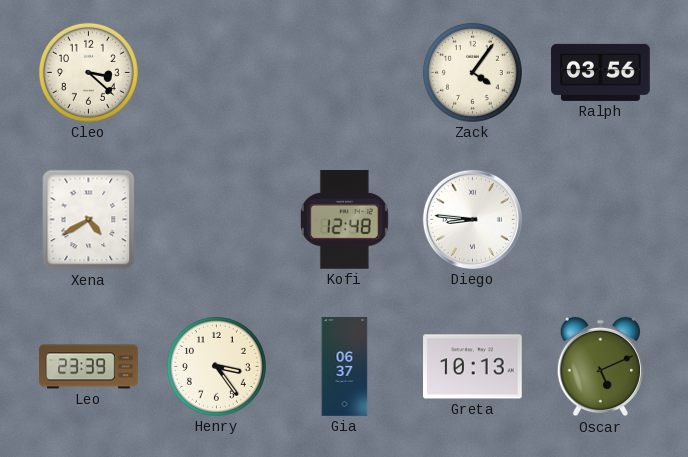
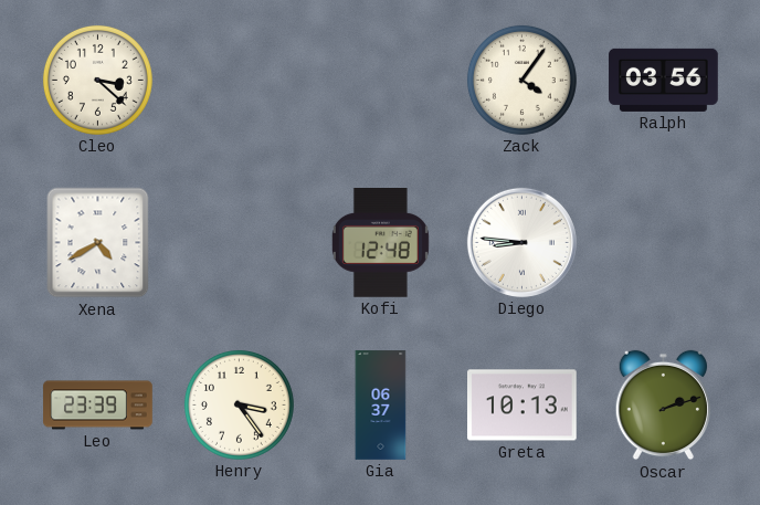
Oscar: 5:11 -> 2:12
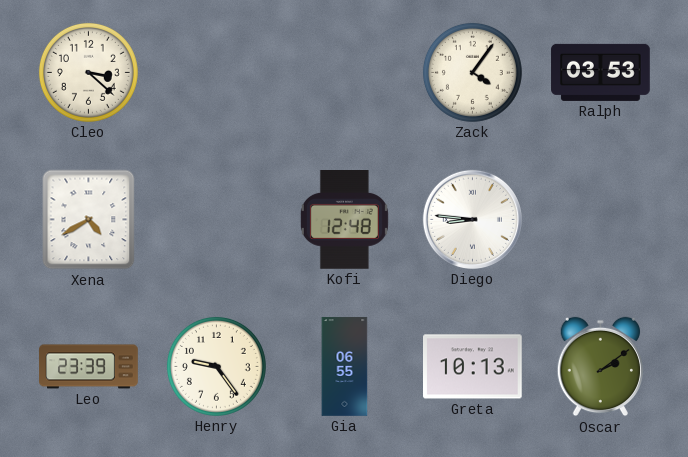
Ralph: 03:56 -> 03:53
Henry: 3:24 -> 9:24
Gia: 06:37 -> 06:55
Oscar: 2:12 -> 2:09
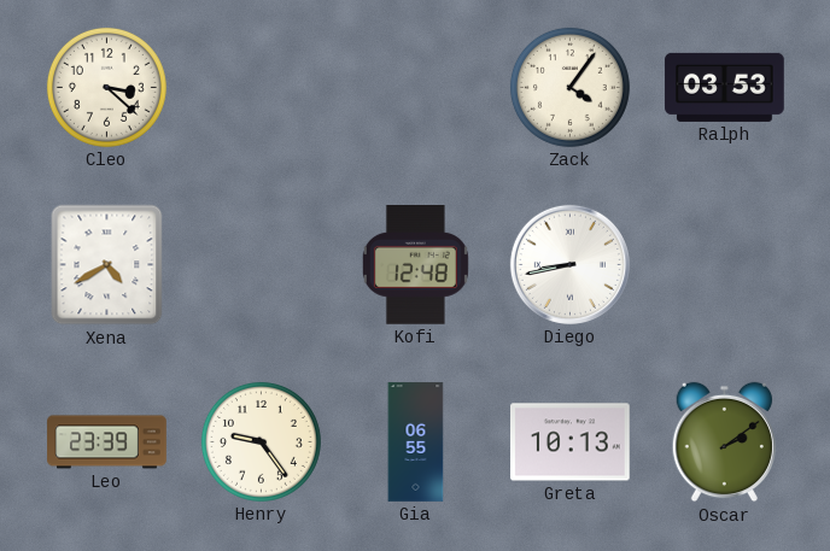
Diego: 8:46 -> 8:43
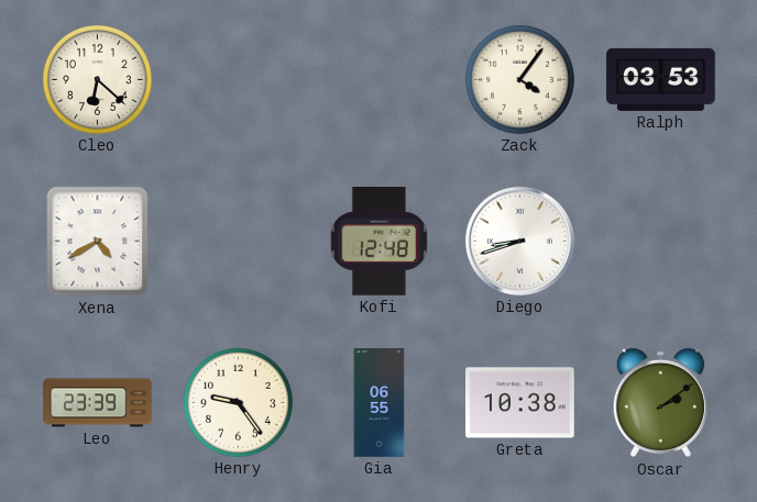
Cleo: 3:22 -> 6:22
Diego: 8:43 -> 8:42
Greta: 10:13 -> 10:38
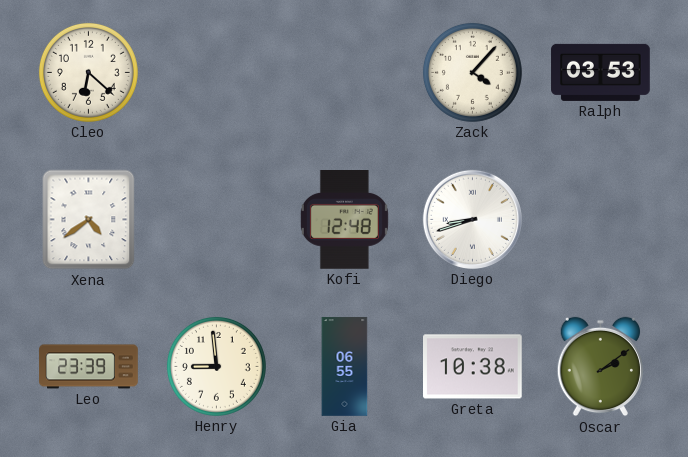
Zack: 4:06 -> 4:07
Xena: 4:40 -> 4:39
Henry: 9:24 -> 8:59
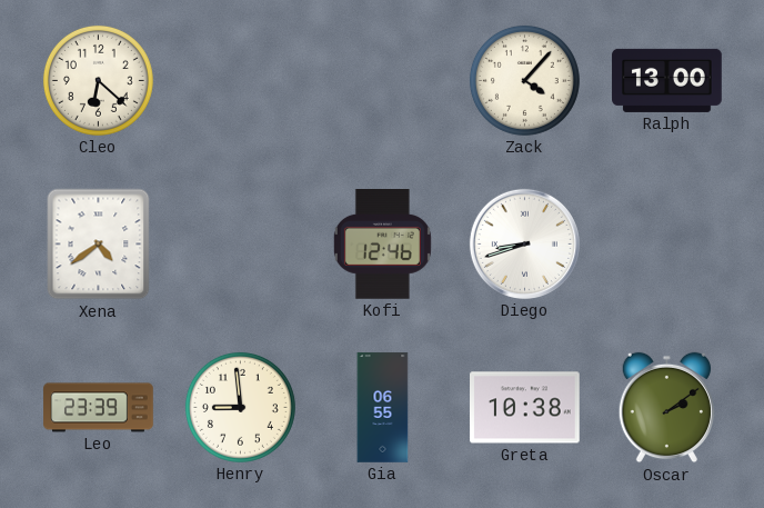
Ralph: 03:53 -> 13:00
Kofi: 12:48 -> 12:46
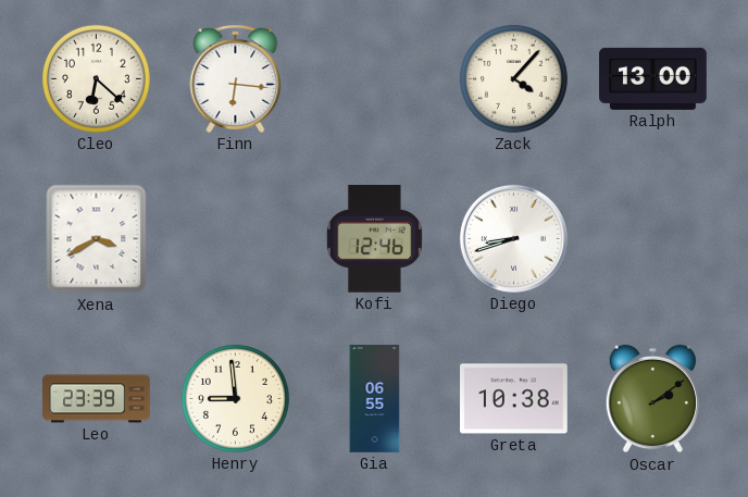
Finn: none -> 6:16
Xena: 4:39 -> 3:40
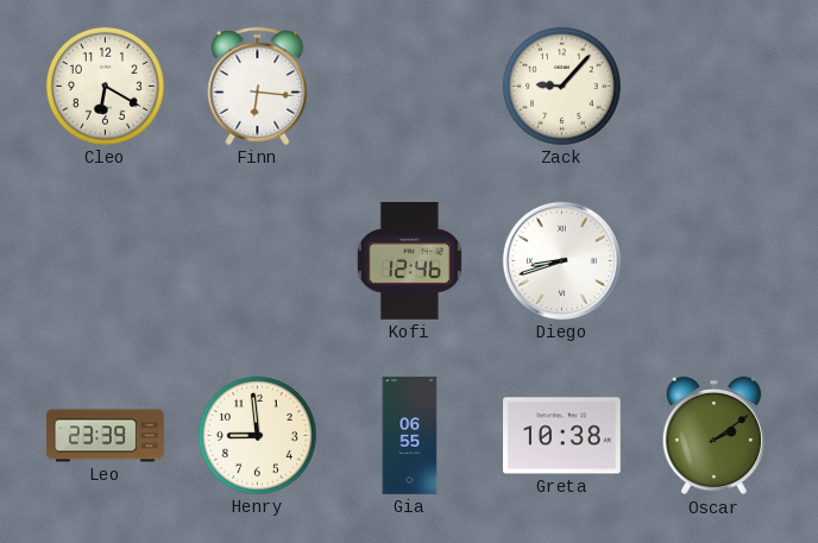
Cleo: 6:22 -> 6:20
Zack: 4:07 -> 9:07
Ralph: 13:00 -> none
Xena: 3:40 -> none
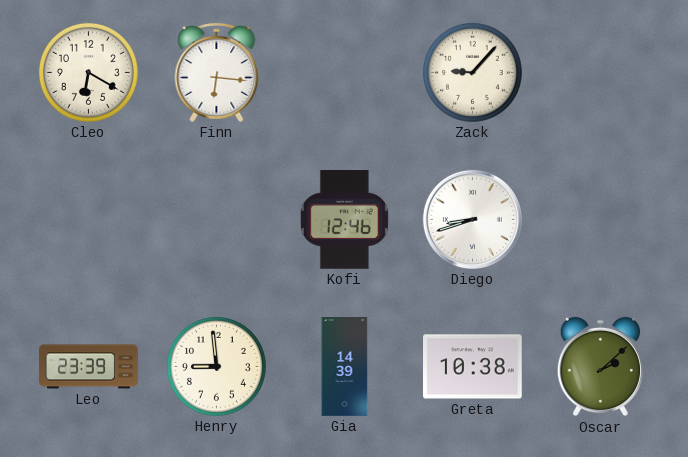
Gia: 06:55 -> 14:39
Oscar: 2:09 -> 2:08
